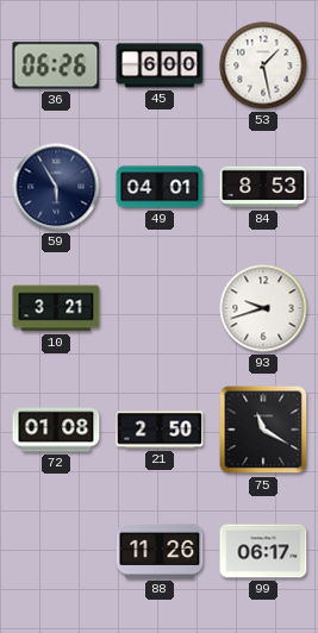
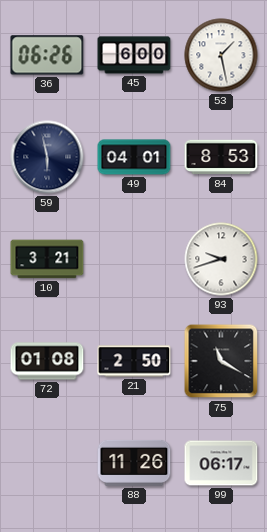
59: 5:55 -> 5:58
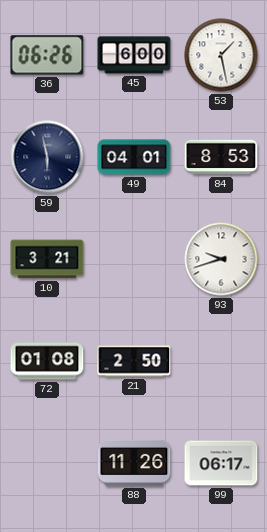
75: 11:20 -> none
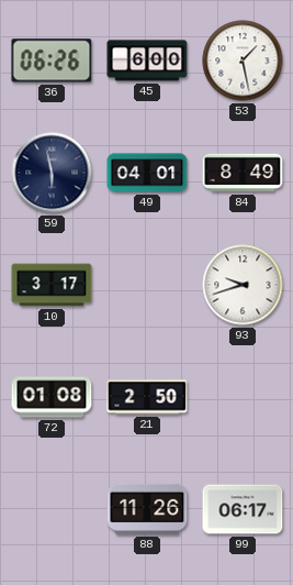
84: 8:53 -> 8:49
10: 3:21 -> 3:17
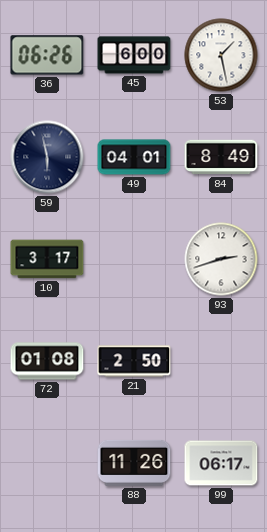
93: 9:42 -> 2:42
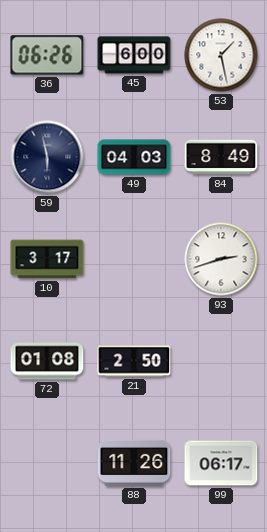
49: 04:01 -> 04:03
